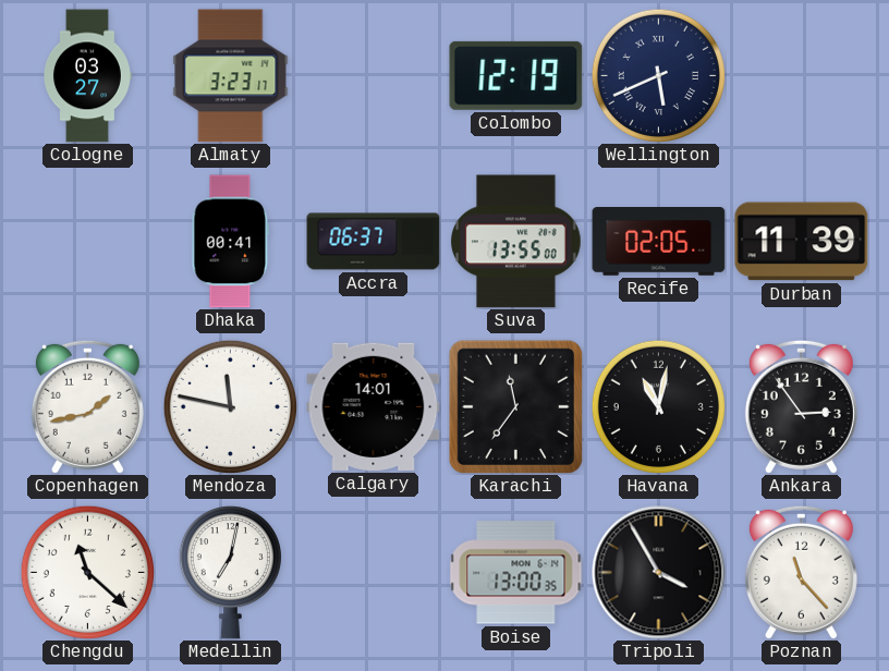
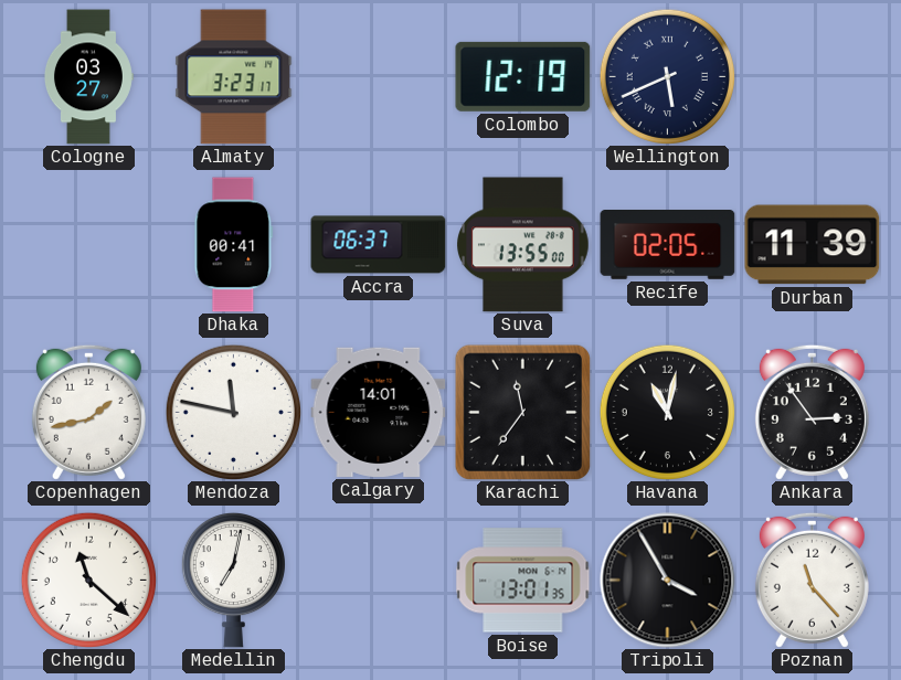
Boise: 13:00 -> 13:01
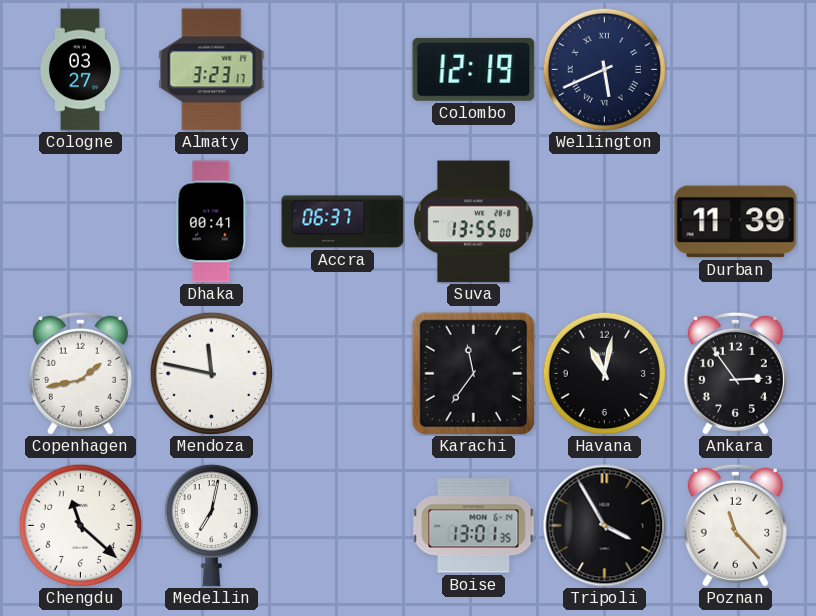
Recife: 02:05 -> none
Calgary: 14:01 -> none
